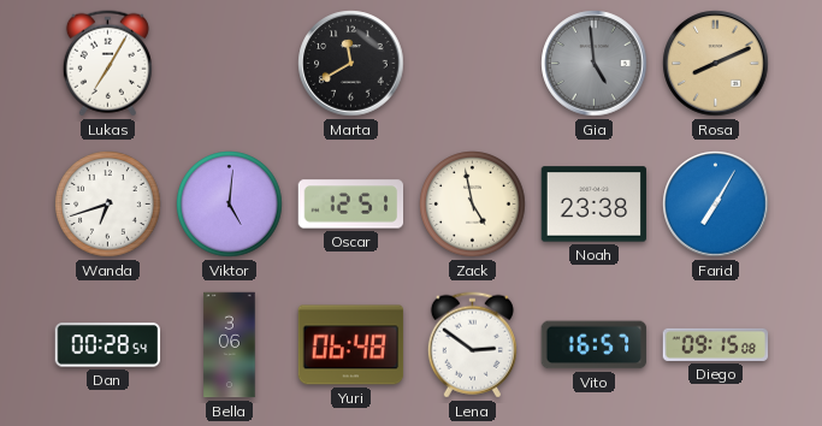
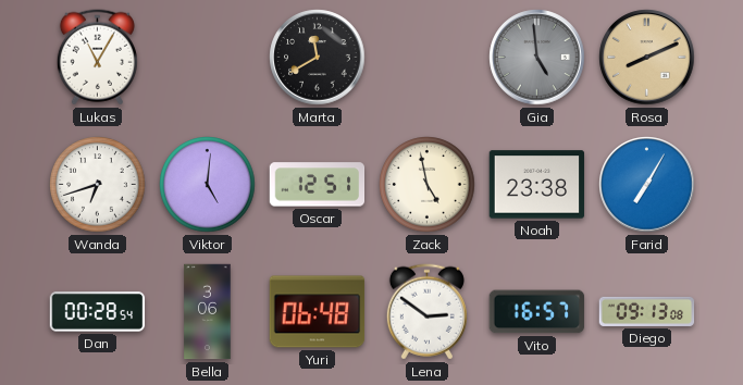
Lukas: 7:05 -> 11:05
Diego: 09:15 -> 09:13
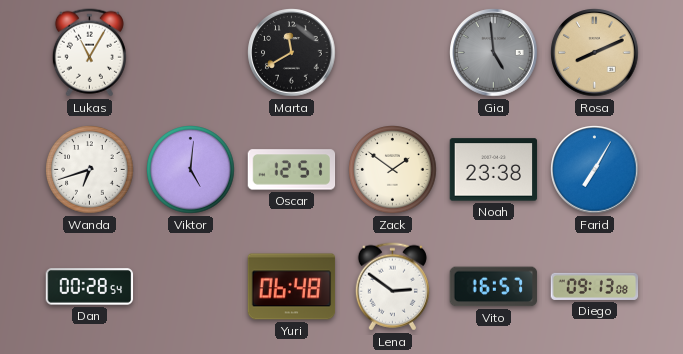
Zack: 4:58 -> 1:51
Bella: 3:06 -> none
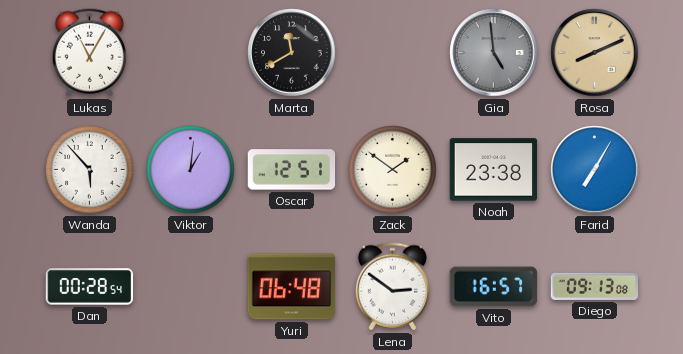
Wanda: 6:42 -> 5:53
Viktor: 5:01 -> 1:01
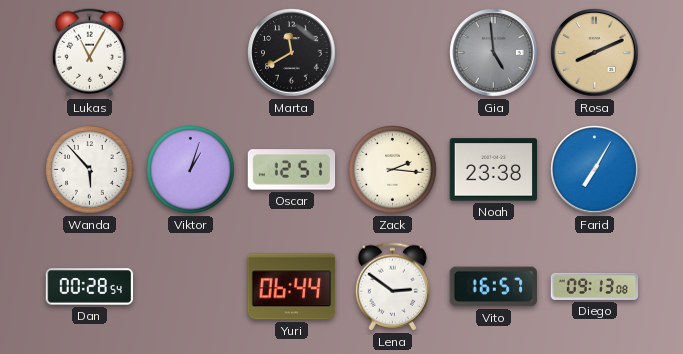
Viktor: 1:01 -> 1:03
Zack: 1:51 -> 2:16
Yuri: 06:48 -> 06:44
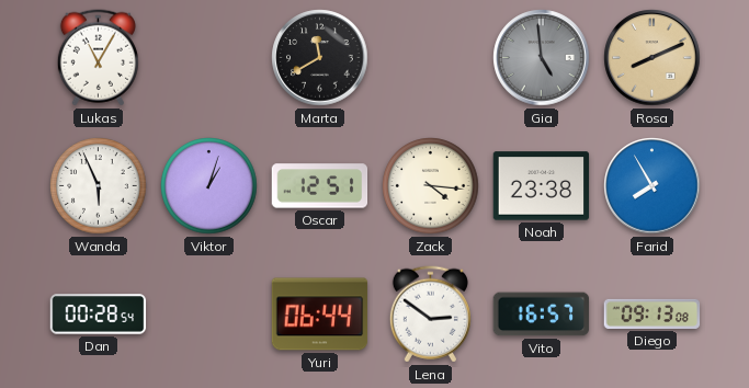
Wanda: 5:53 -> 5:56
Zack: 2:16 -> 4:16
Farid: 7:05 -> 7:55
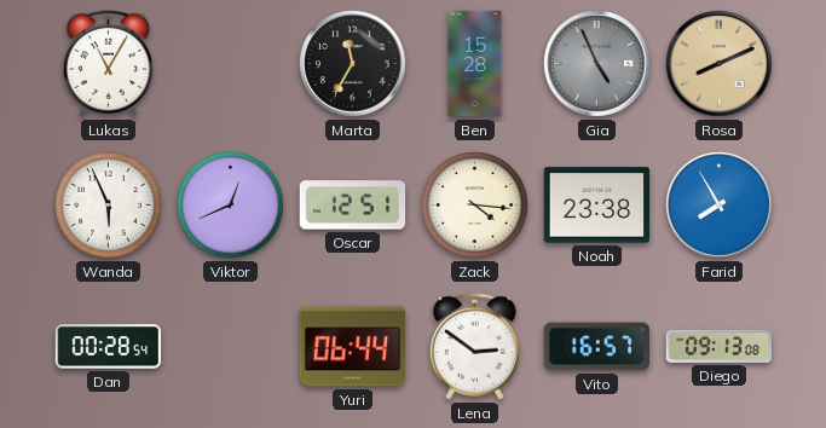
Marta: 11:40 -> 11:35
Ben: none -> 15:28
Gia: 4:59 -> 4:56
Viktor: 1:03 -> 12:41
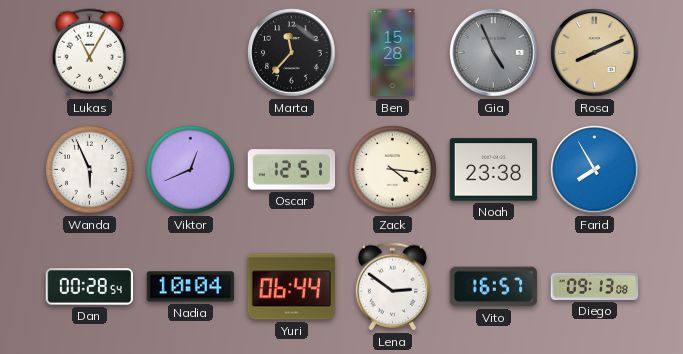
Marta: 11:35 -> 11:37
Nadia: none -> 10:04
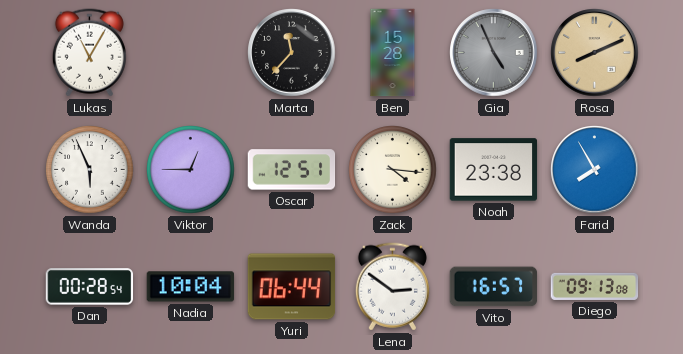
Viktor: 12:41 -> 12:45
